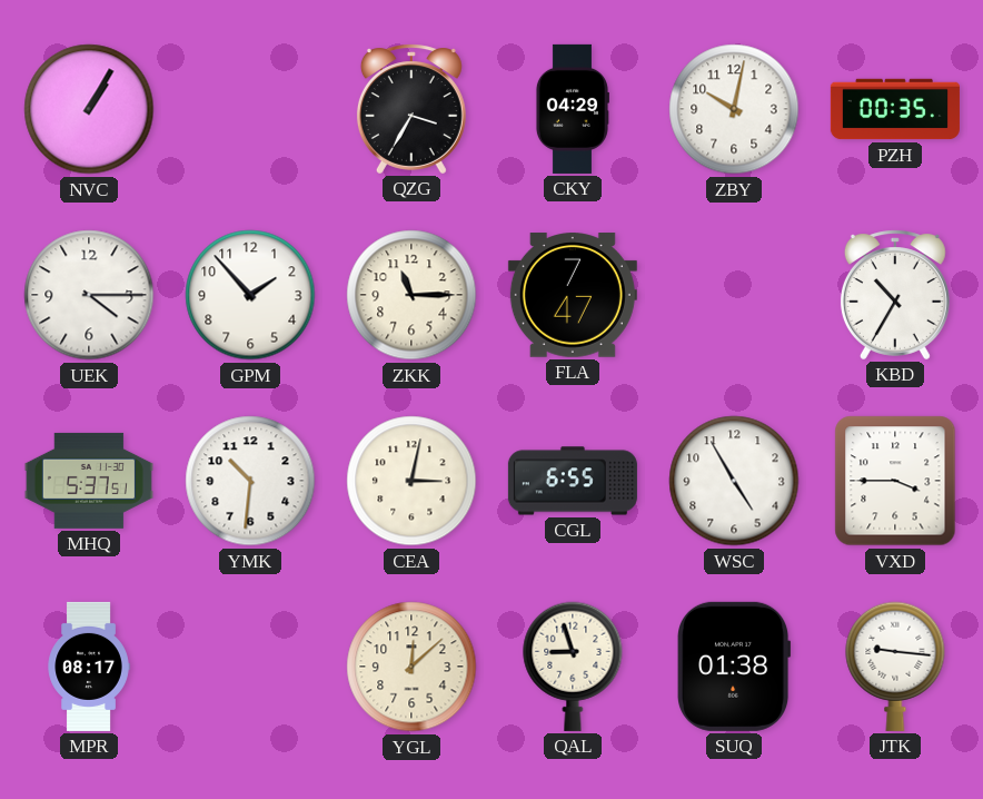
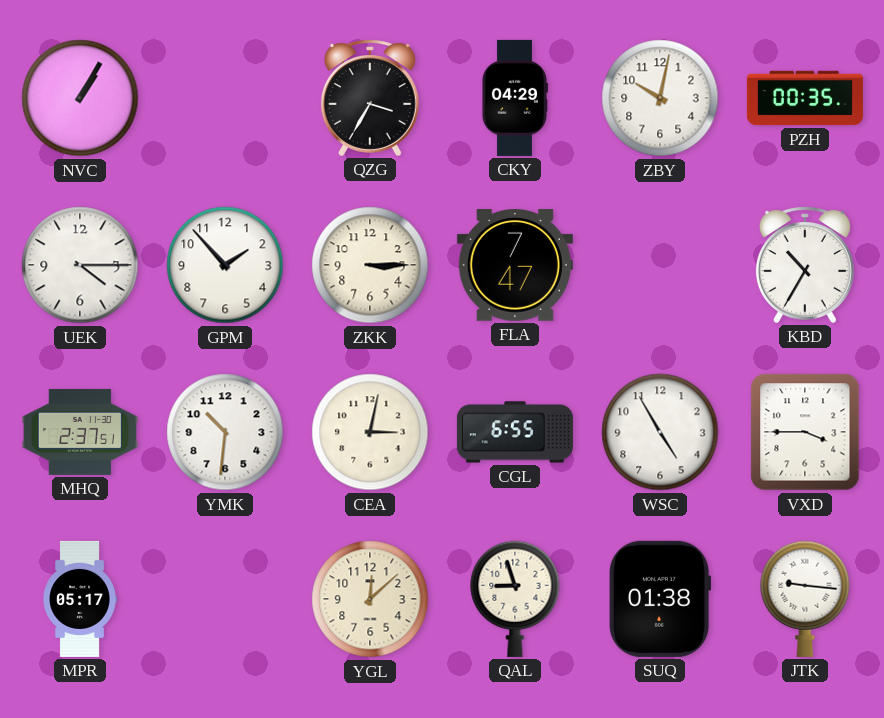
ZKK: 11:15 -> 3:15
MHQ: 5:37 -> 2:37
MPR: 08:17 -> 05:17
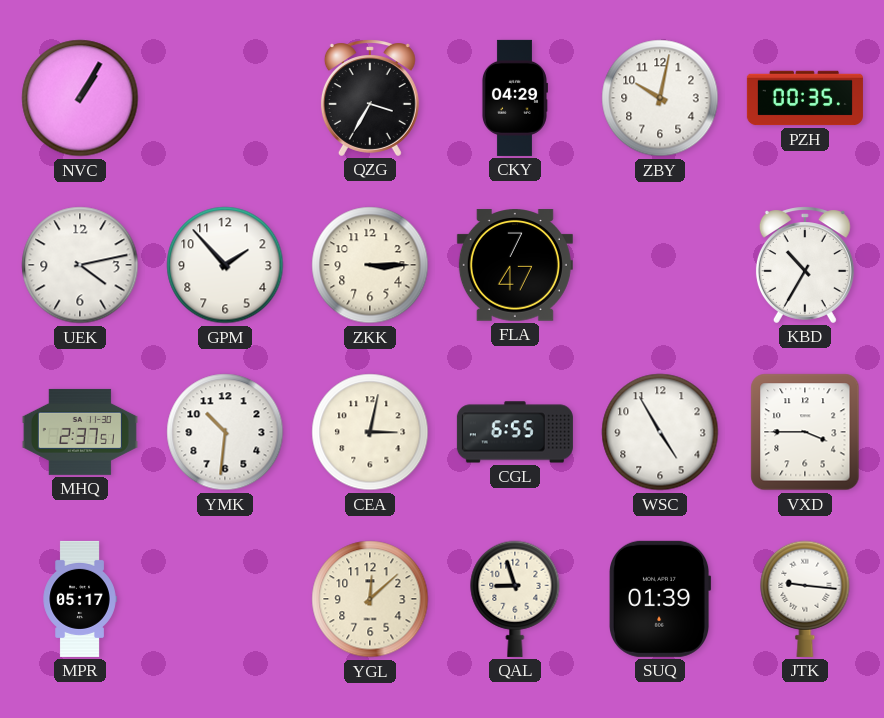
UEK: 4:15 -> 4:13
SUQ: 01:38 -> 01:39
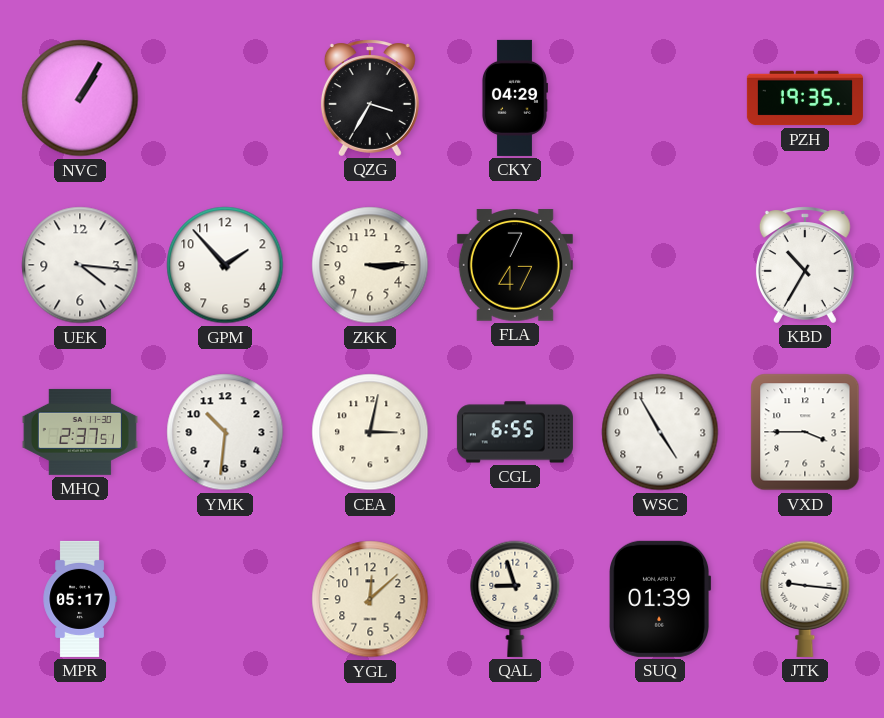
ZBY: 10:02 -> none
PZH: 00:35 -> 19:35
UEK: 4:13 -> 4:16
